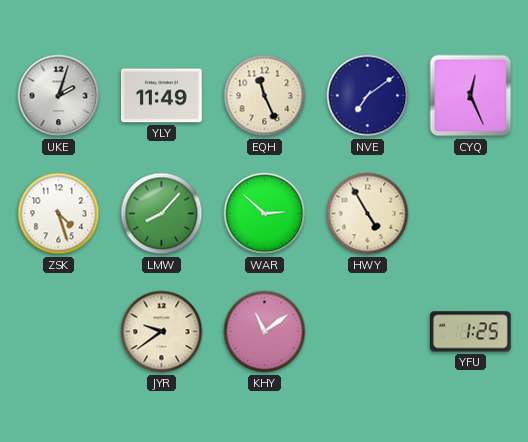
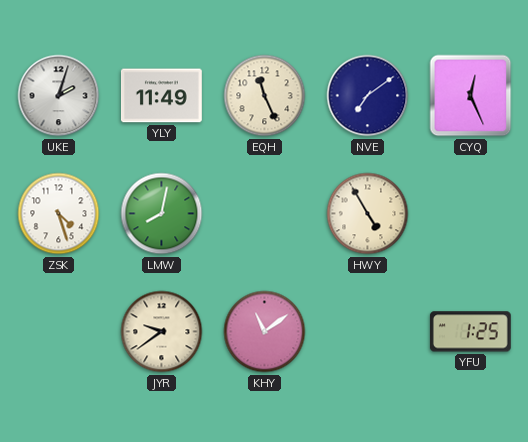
LMW: 8:07 -> 8:02
WAR: 2:52 -> none
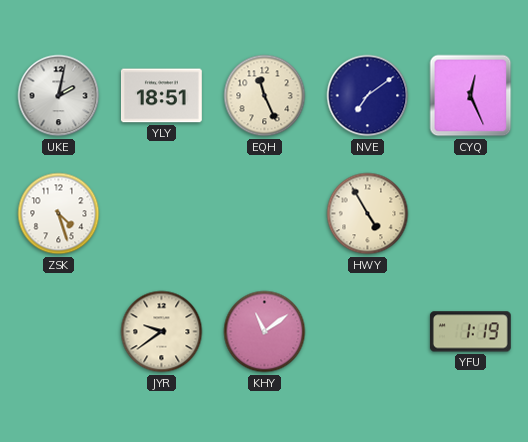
UKE: 2:03 -> 2:02
YLY: 11:49 -> 18:51
LMW: 8:02 -> none
YFU: 1:25 -> 1:19
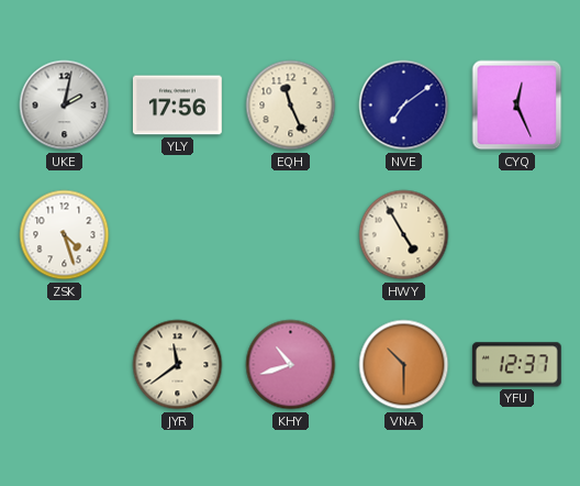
YLY: 18:51 -> 17:56
JYR: 9:39 -> 11:39
KHY: 11:09 -> 10:42
VNA: none -> 10:30
YFU: 1:19 -> 12:37
